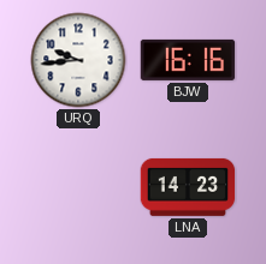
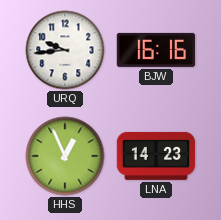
HHS: none -> 12:56
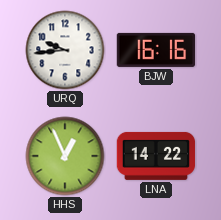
LNA: 14:23 -> 14:22
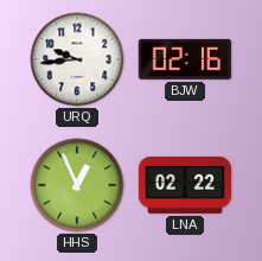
BJW: 16:16 -> 02:16
LNA: 14:22 -> 02:22
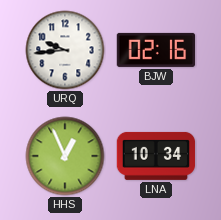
LNA: 02:22 -> 10:34
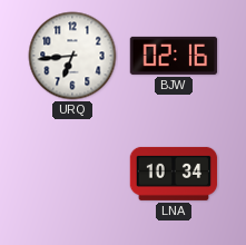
URQ: 9:44 -> 6:44
HHS: 12:56 -> none
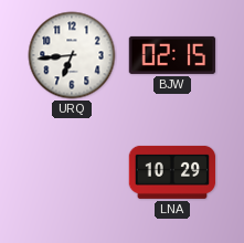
BJW: 02:16 -> 02:15
LNA: 10:34 -> 10:29
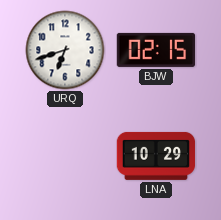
URQ: 6:44 -> 6:42
